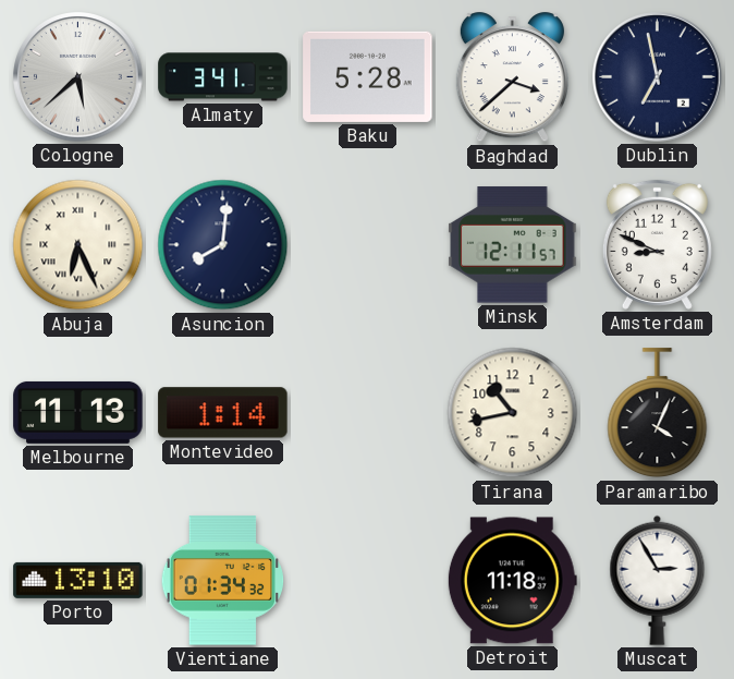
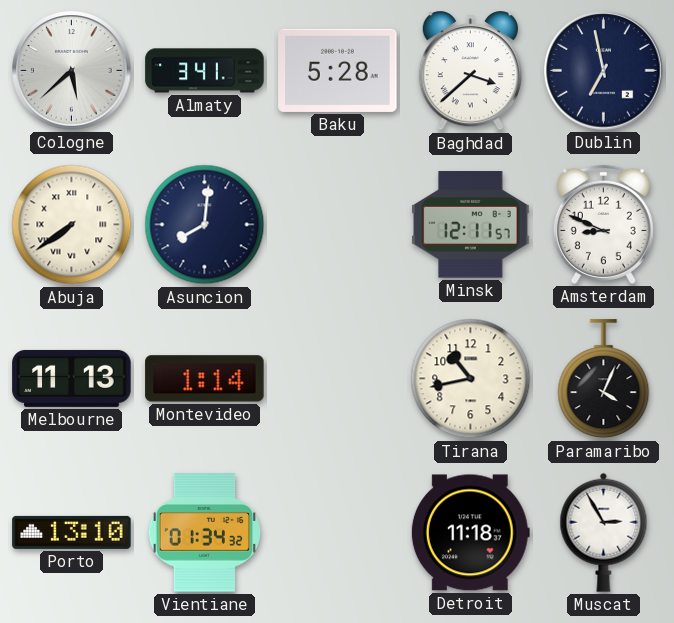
Abuja: 6:26 -> 7:39
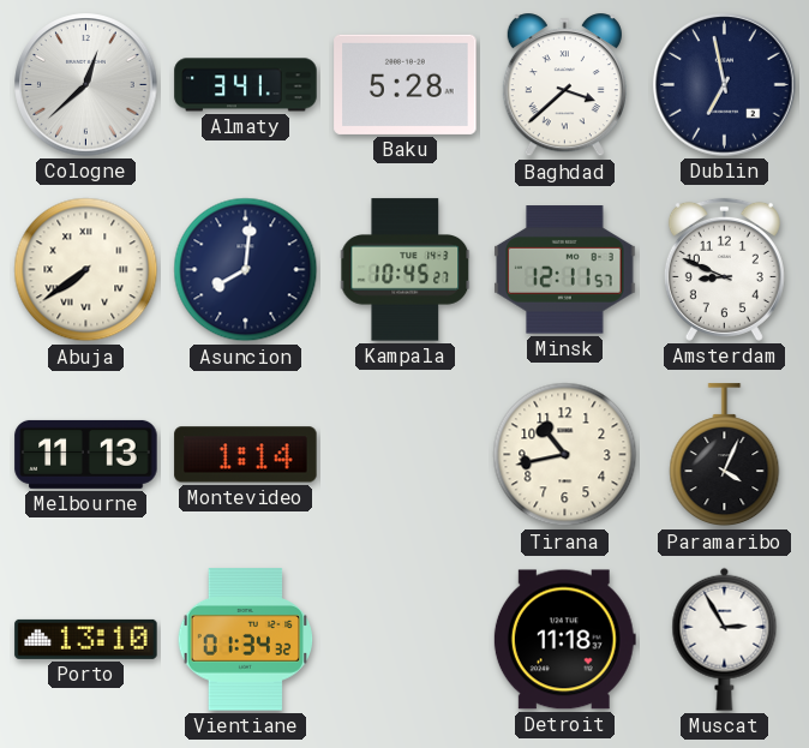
Cologne: 5:38 -> 12:38
Kampala: none -> 10:45
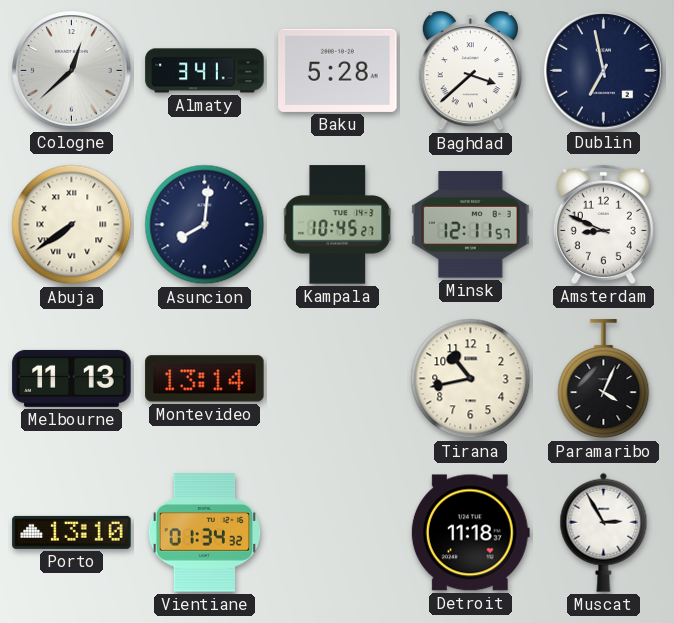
Montevideo: 1:14 -> 13:14
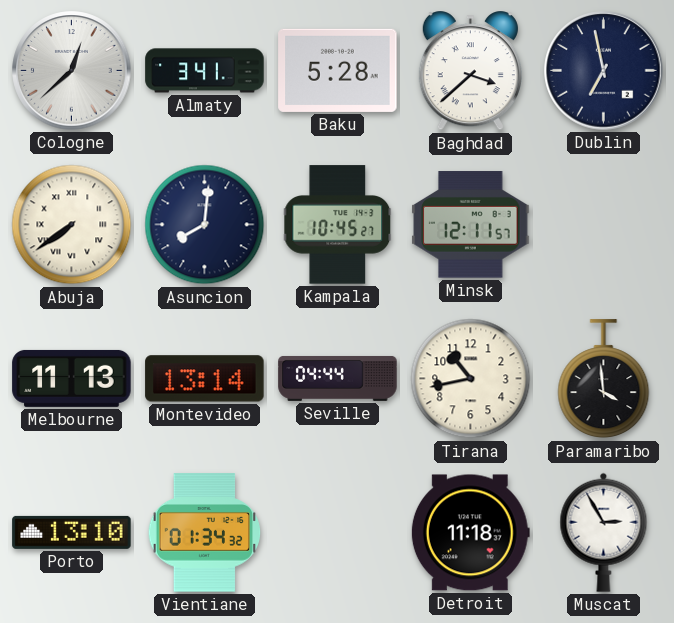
Amsterdam: 8:49 -> none
Seville: none -> 04:44
Paramaribo: 4:04 -> 3:59
